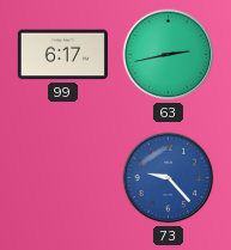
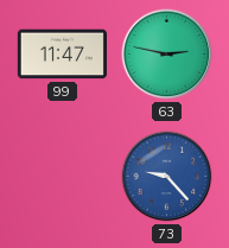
99: 6:17 -> 11:47
63: 2:43 -> 2:47
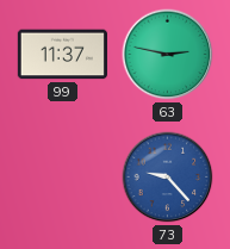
99: 11:47 -> 11:37
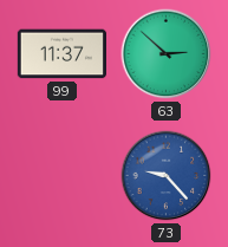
63: 2:47 -> 2:52
